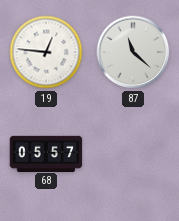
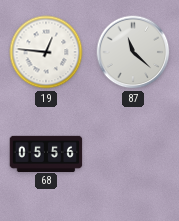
68: 05:57 -> 05:56
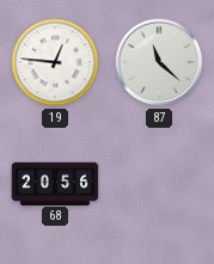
68: 05:56 -> 20:56
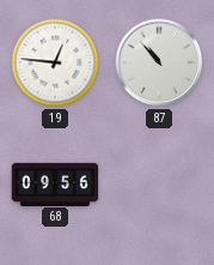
87: 11:22 -> 10:53
68: 20:56 -> 09:56
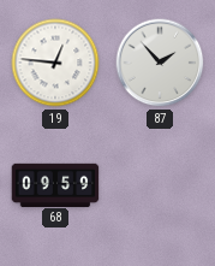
87: 10:53 -> 1:53
68: 09:56 -> 09:59
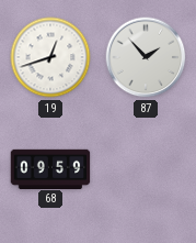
19: 12:46 -> 12:42
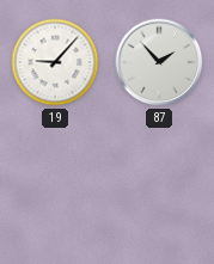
19: 12:42 -> 9:07
68: 09:59 -> none
